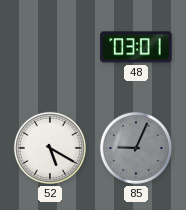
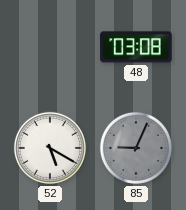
48: 03:01 -> 03:08
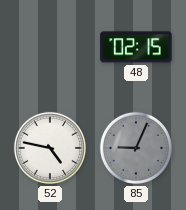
48: 03:08 -> 02:15
52: 5:20 -> 4:47
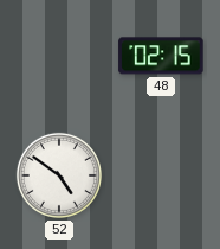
52: 4:47 -> 4:51
85: 9:04 -> none
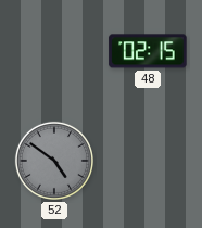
52 dial: white -> grey
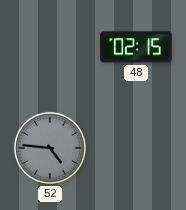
52: 4:51 -> 4:46
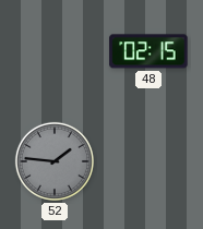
52: 4:46 -> 1:46
